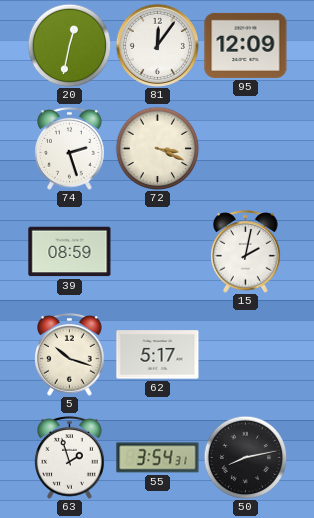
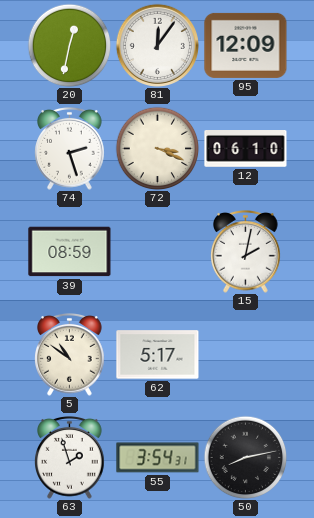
12: none -> 06:10
5: 10:18 -> 10:51
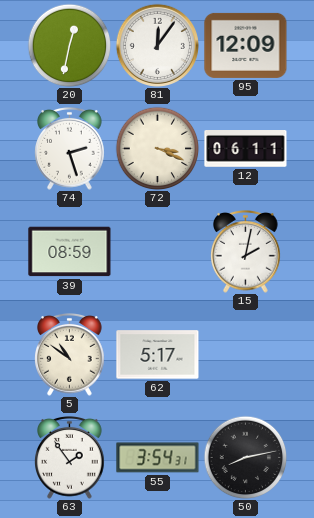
12: 06:10 -> 06:11
63: 1:57 -> 1:54
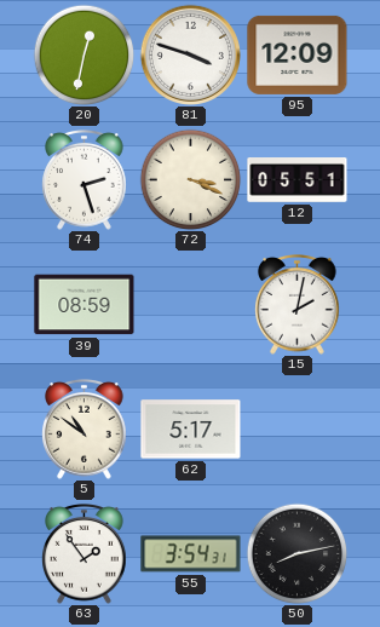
81: 12:06 -> 3:48
12: 06:11 -> 05:51
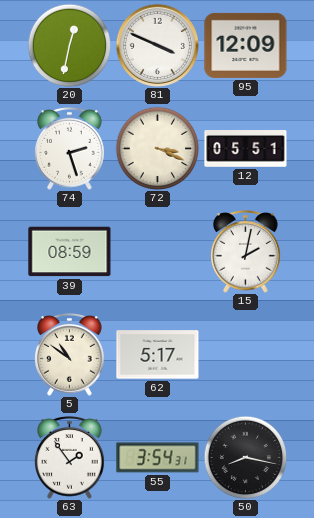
81: 3:48 -> 3:49
50: 8:13 -> 8:17
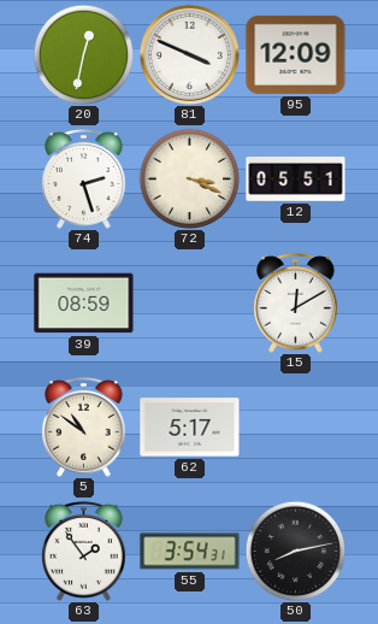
15: 2:02 -> 12:10
50: 8:17 -> 8:13
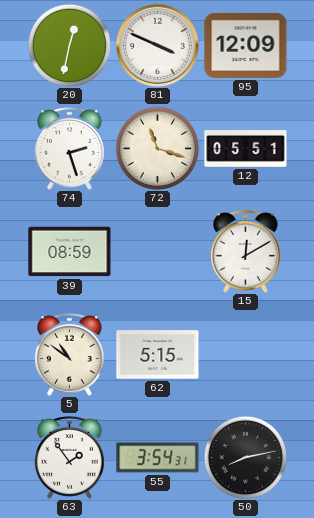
72: 3:19 -> 11:18
62: 5:17 -> 5:15
